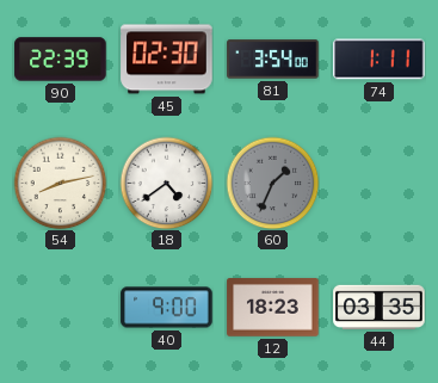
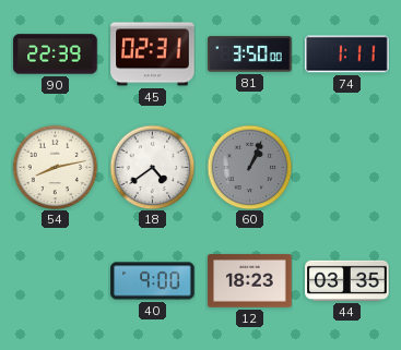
45: 02:30 -> 02:31
81: 3:54 -> 3:50
60: 1:34 -> 1:04
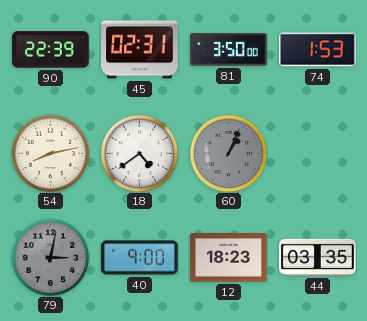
74: 1:11 -> 1:53
79: none -> 3:02
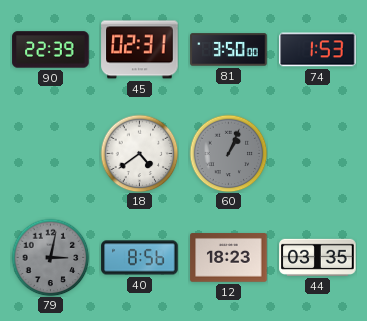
54: 8:13 -> none
40: 9:00 -> 8:56
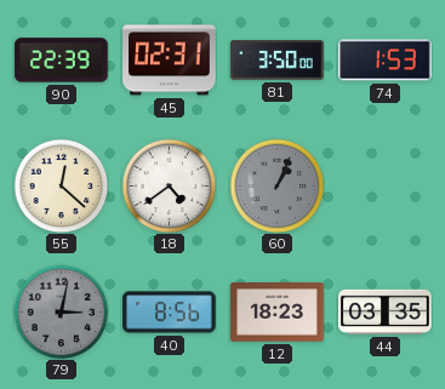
55: none -> 12:22
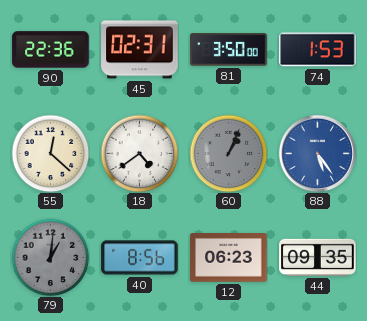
90: 22:39 -> 22:36
88: none -> 5:24
79: 3:02 -> 1:01
12: 18:23 -> 06:23
44: 03:35 -> 09:35
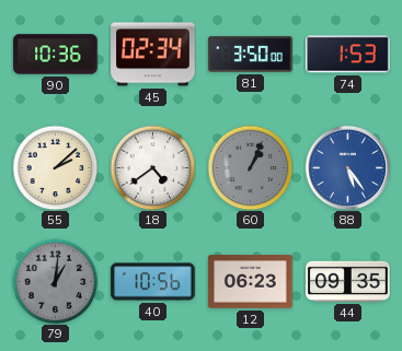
90: 22:36 -> 10:36
45: 02:31 -> 02:34
55: 12:22 -> 2:08
40: 8:56 -> 10:56
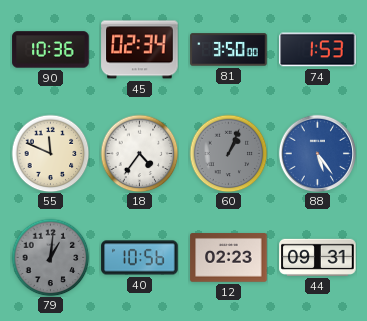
55: 2:08 -> 11:49
18: 4:39 -> 4:36
12: 06:23 -> 02:23
44: 09:35 -> 09:31
